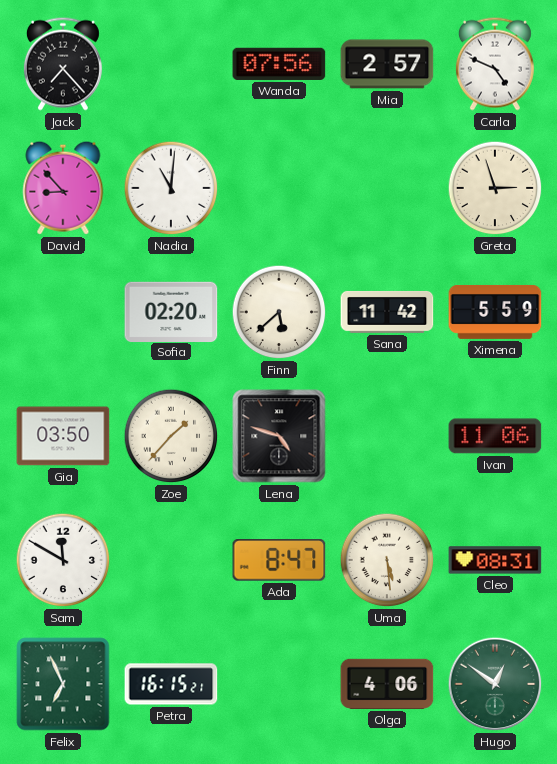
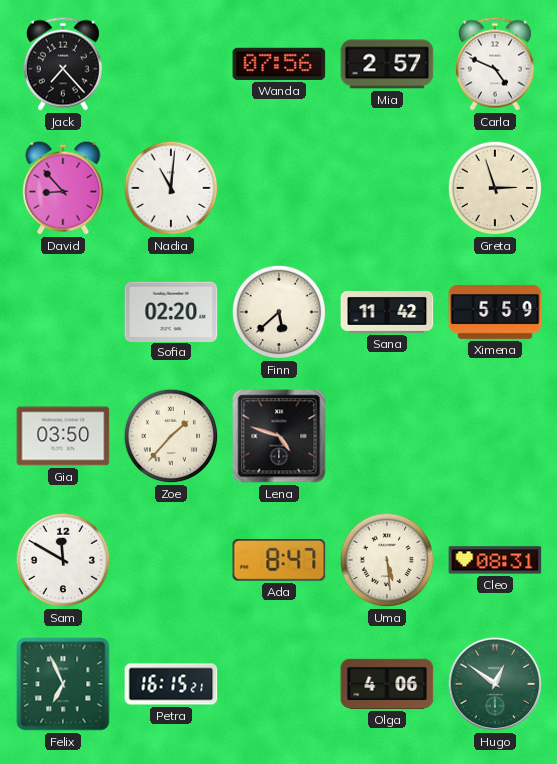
Ivan: 11:06 -> none
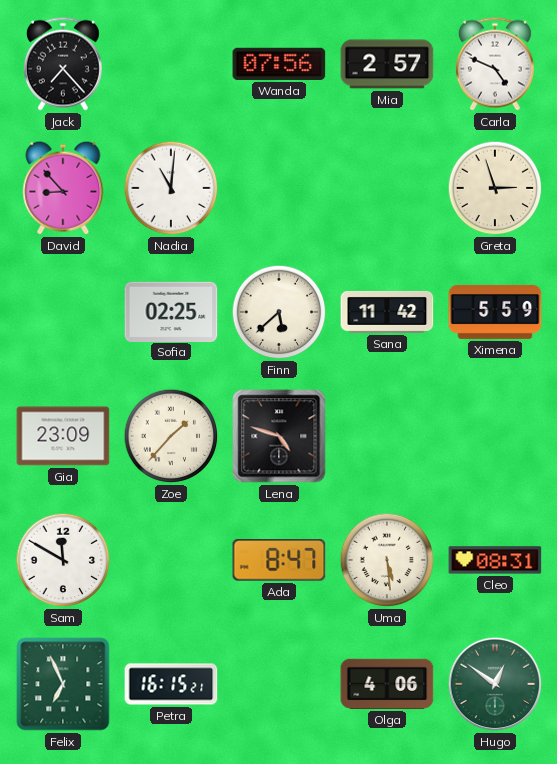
Sofia: 02:20 -> 02:25
Gia: 03:50 -> 23:09
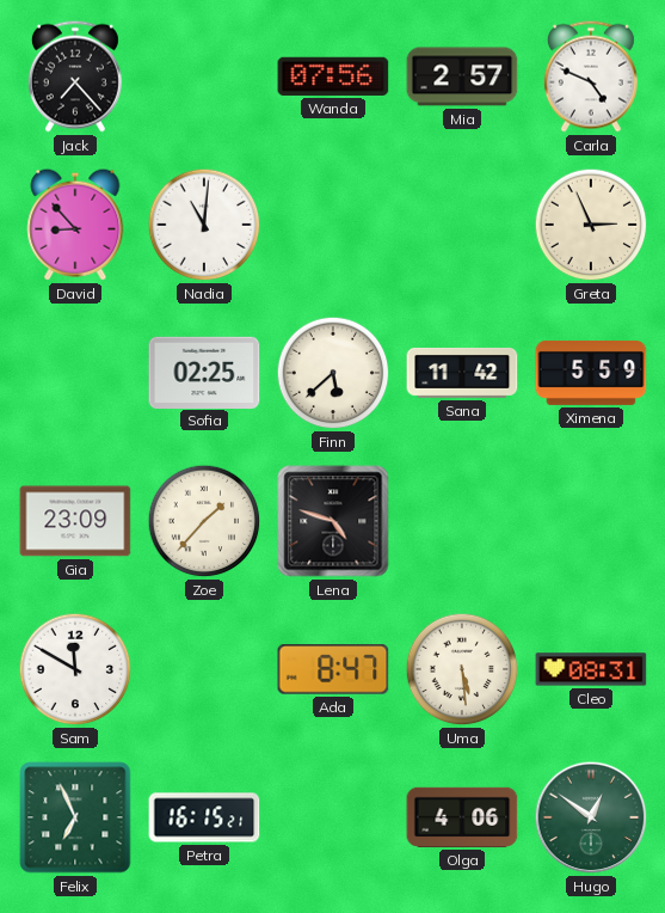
Greta: 2:57 -> 2:56
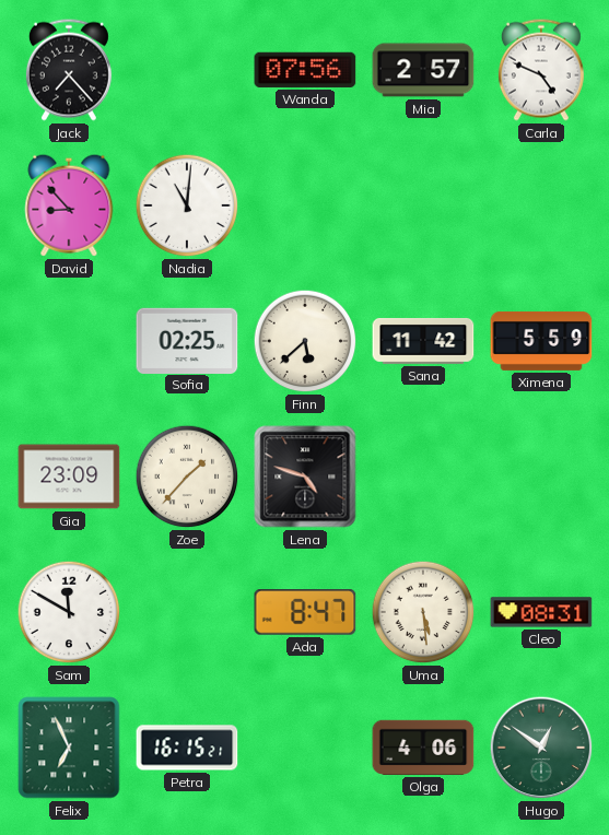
Greta: 2:56 -> none
